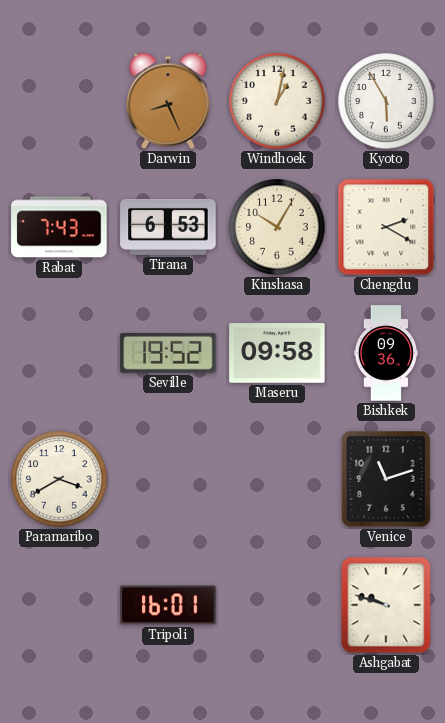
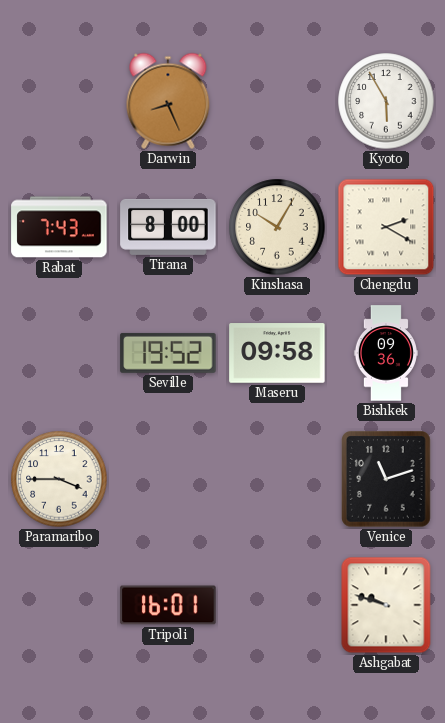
Windhoek: 1:02 -> none
Tirana: 6:53 -> 8:00
Paramaribo: 3:40 -> 3:45
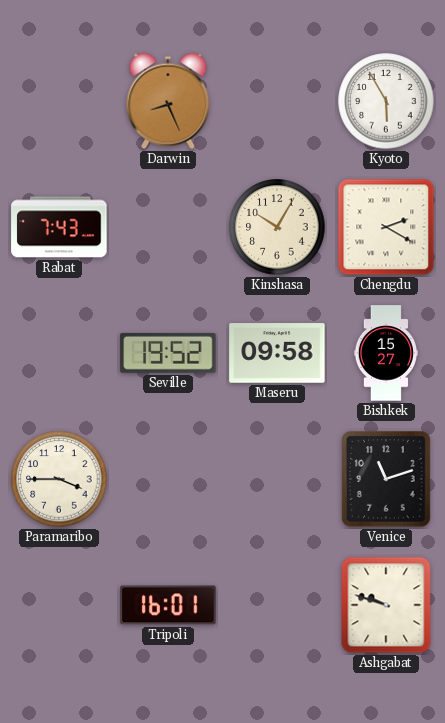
Tirana: 8:00 -> none
Bishkek: 09:36 -> 15:27
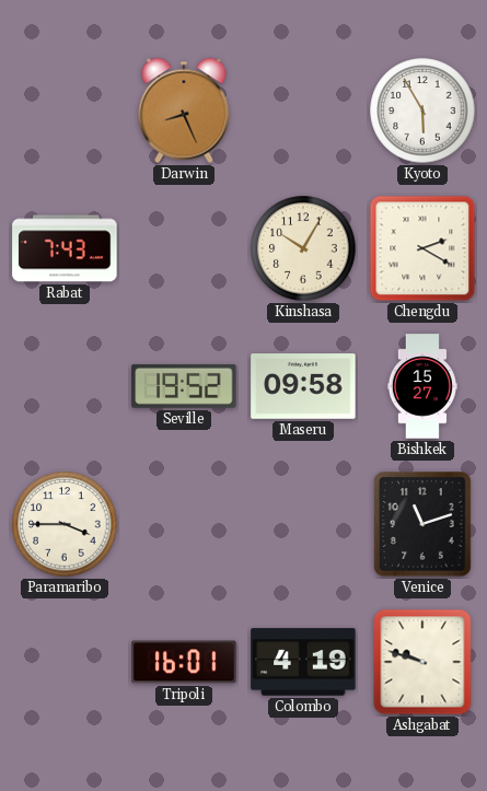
Colombo: none -> 4:19
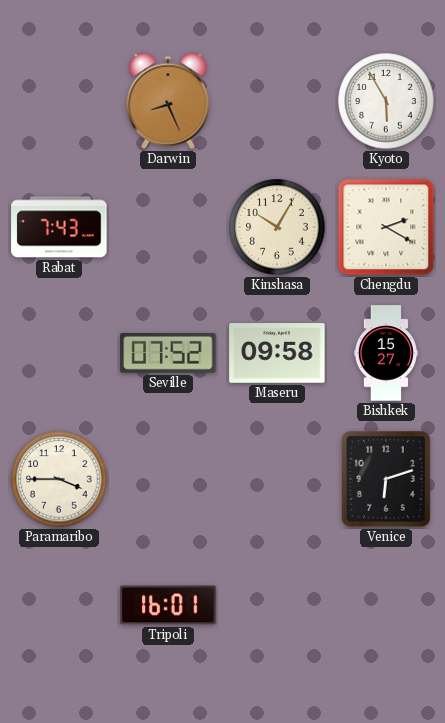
Seville: 19:52 -> 07:52
Venice: 11:12 -> 6:12
Colombo: 4:19 -> none
Ashgabat: 9:48 -> none
